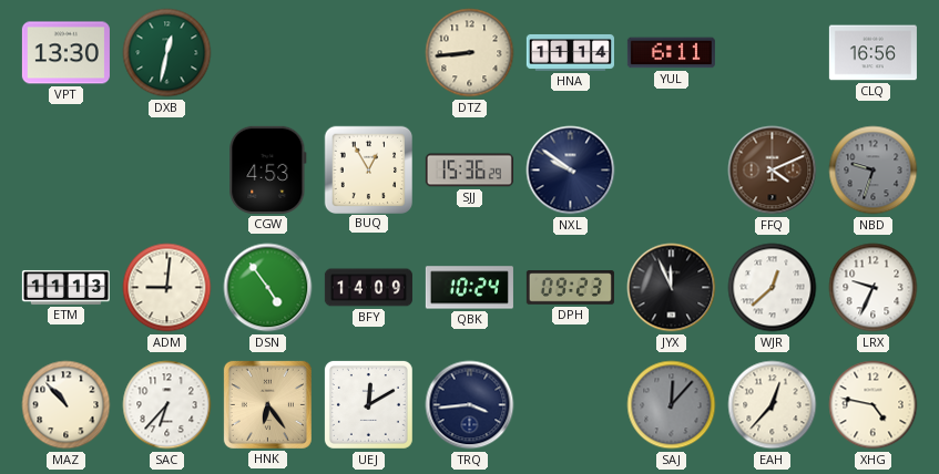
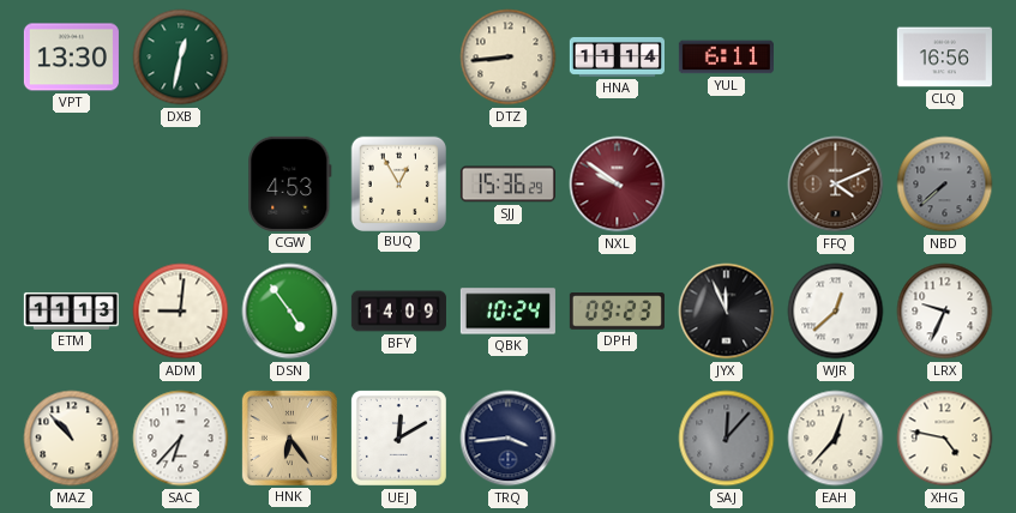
NXL dial: navy -> burgundy
NBD: 9:33 -> 7:38
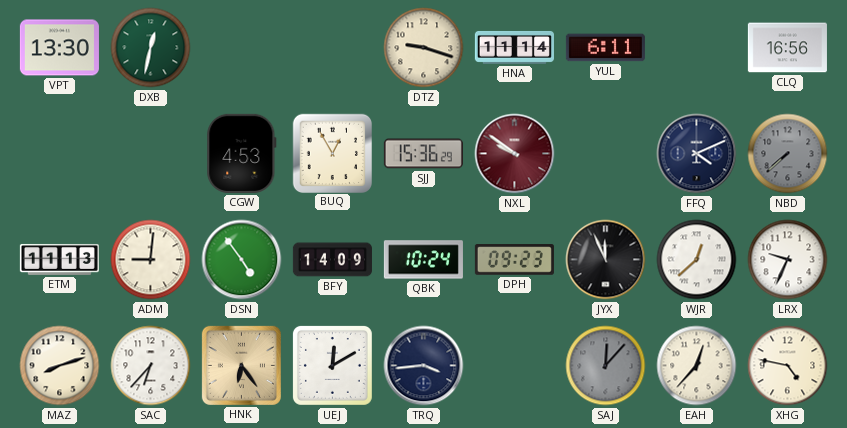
DTZ: 8:44 -> 9:18
FFQ dial: brown -> navy
MAZ: 10:53 -> 8:12
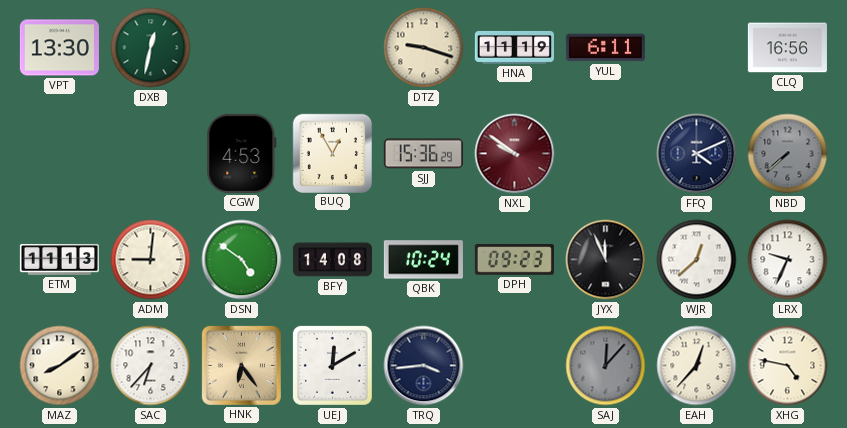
HNA: 11:14 -> 11:19
DSN: 4:54 -> 4:51
BFY: 14:09 -> 14:08
MAZ: 8:12 -> 8:09
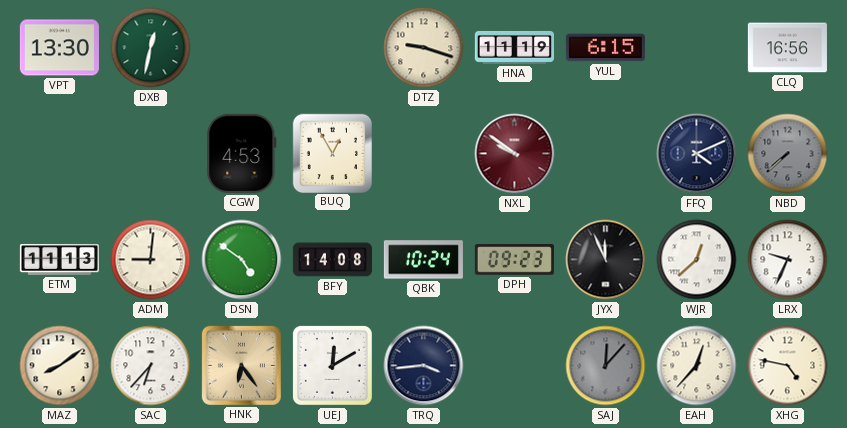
YUL: 6:11 -> 6:15
SJJ: 15:36 -> none
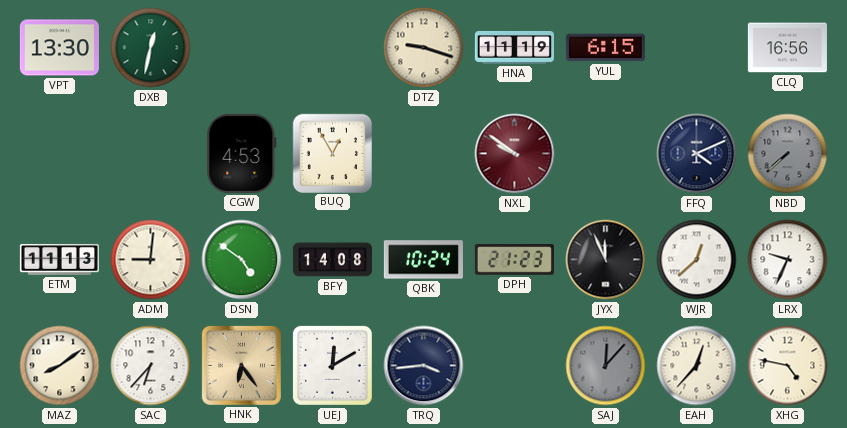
DPH: 09:23 -> 21:23
